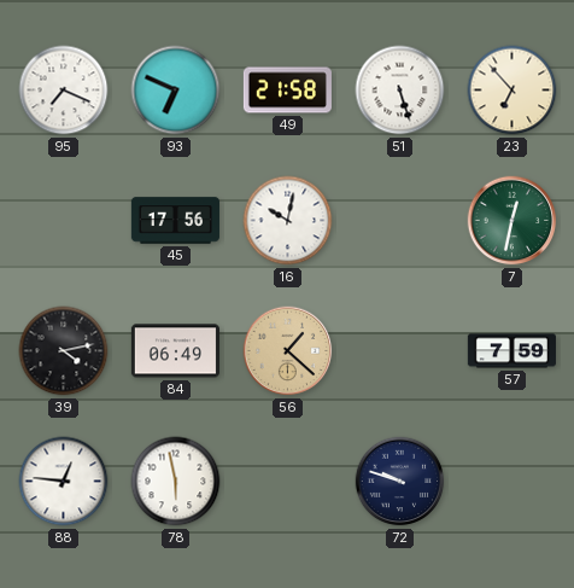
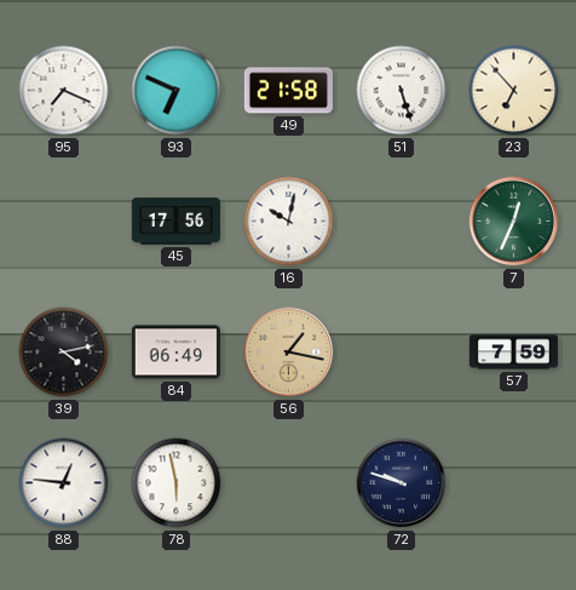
7: 12:32 -> 12:34
56: 1:22 -> 1:17
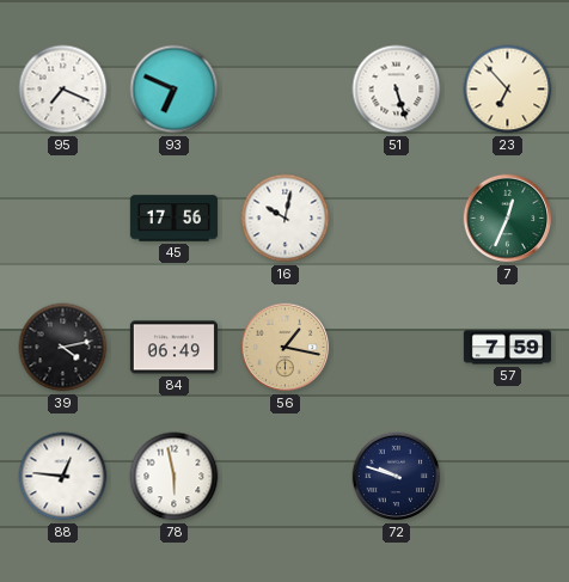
49: 21:58 -> none
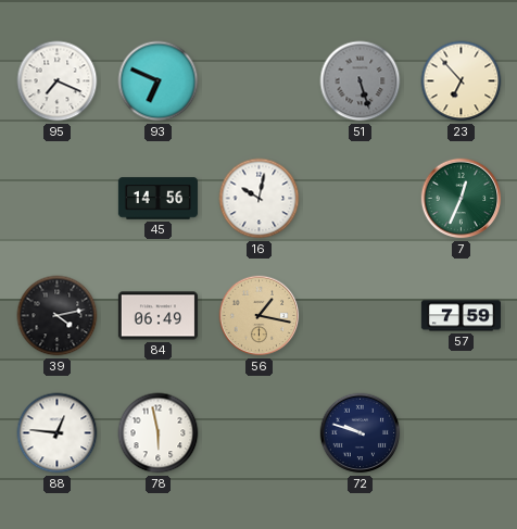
51 dial: white -> grey
45: 17:56 -> 14:56
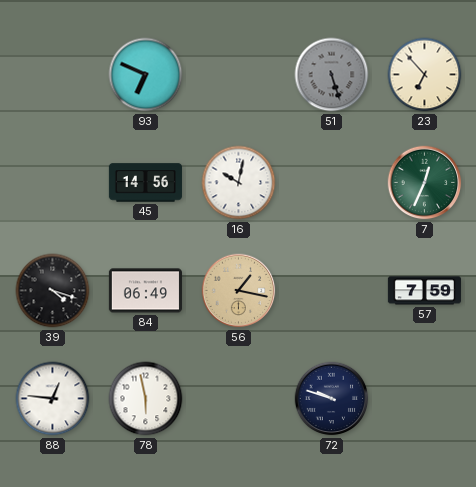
95: 7:19 -> none
39: 4:13 -> 4:18
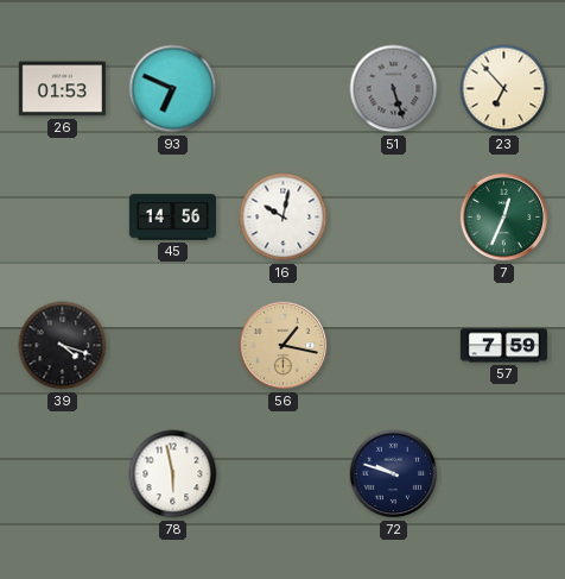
26: none -> 01:53
84: 06:49 -> none
88: 12:46 -> none
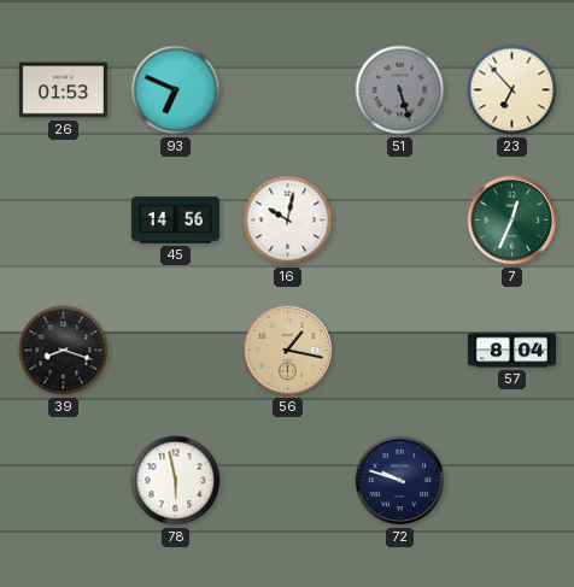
39: 4:18 -> 8:18
57: 7:59 -> 8:04
